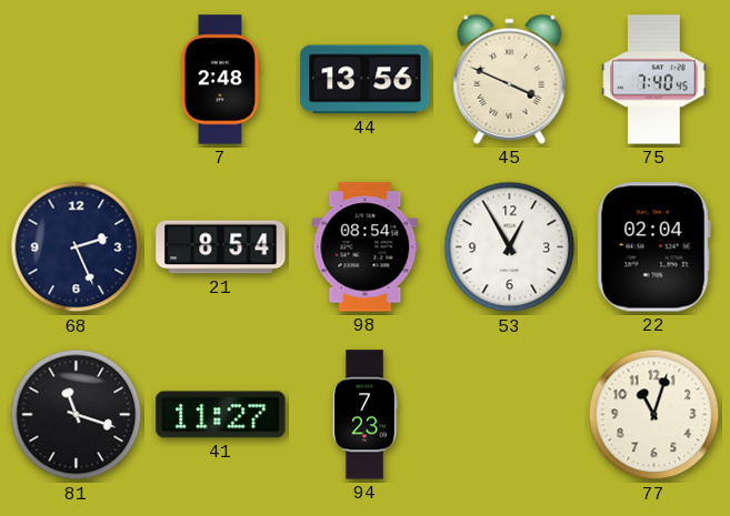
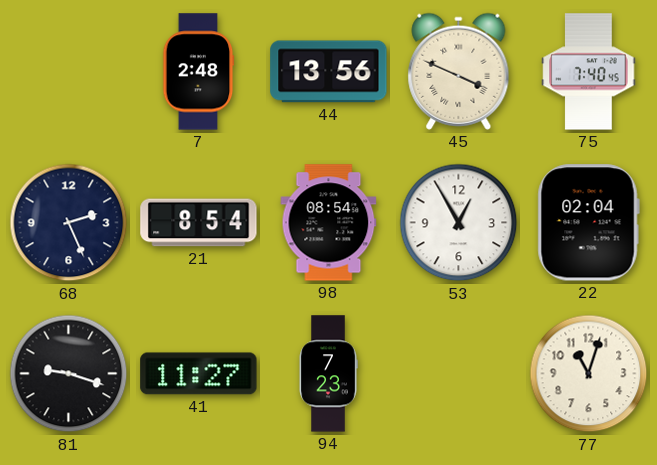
81: 11:18 -> 9:18
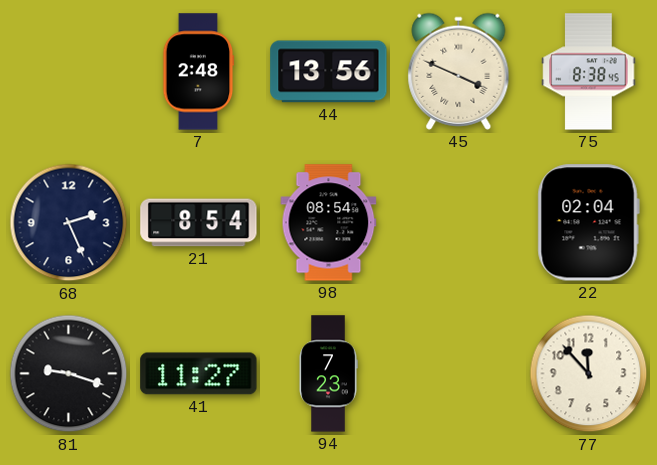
75: 7:40 -> 8:38
53: 12:55 -> none
77: 11:03 -> 11:53
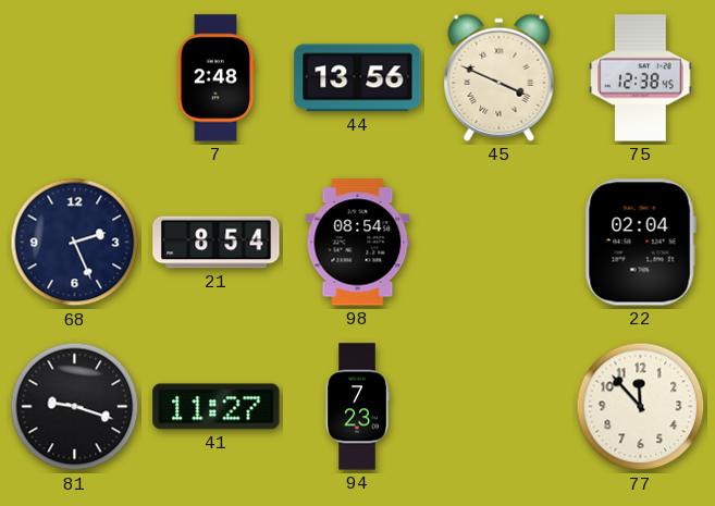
75: 8:38 -> 12:38
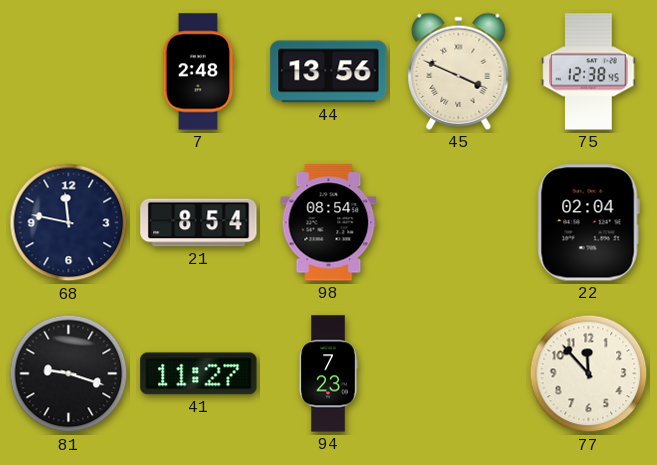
68: 2:26 -> 11:47
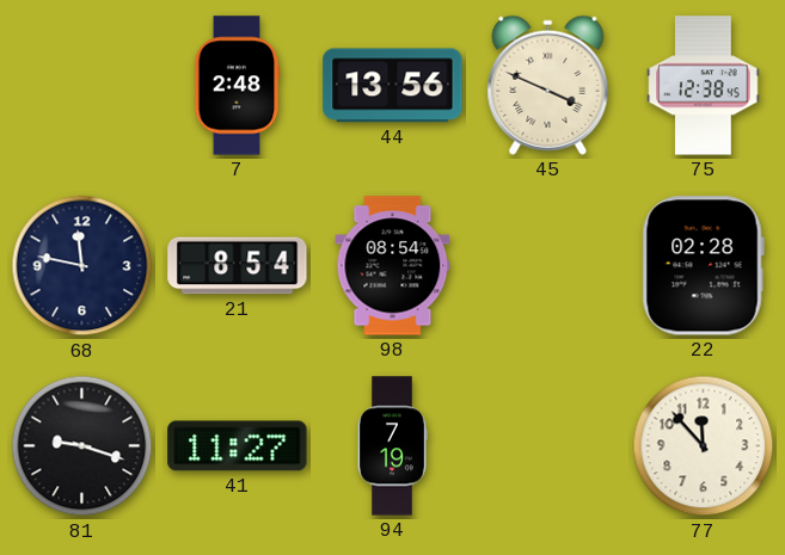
22: 02:04 -> 02:28
94: 7:23 -> 7:19
